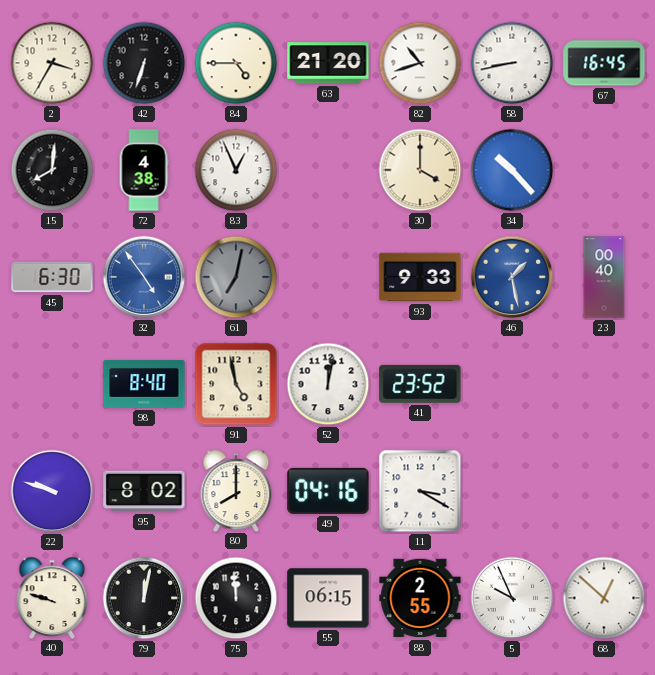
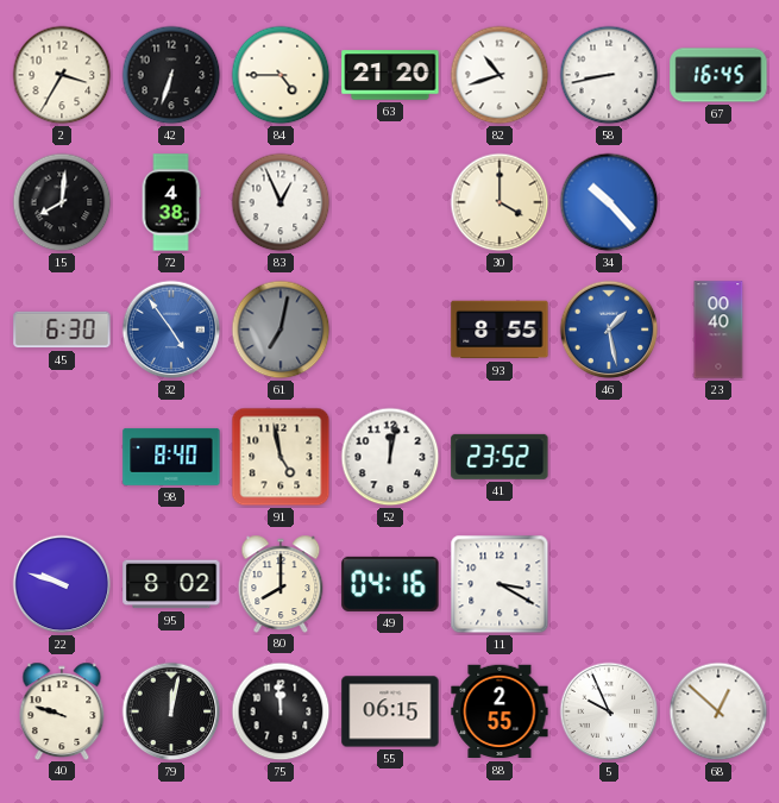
93: 9:33 -> 8:55
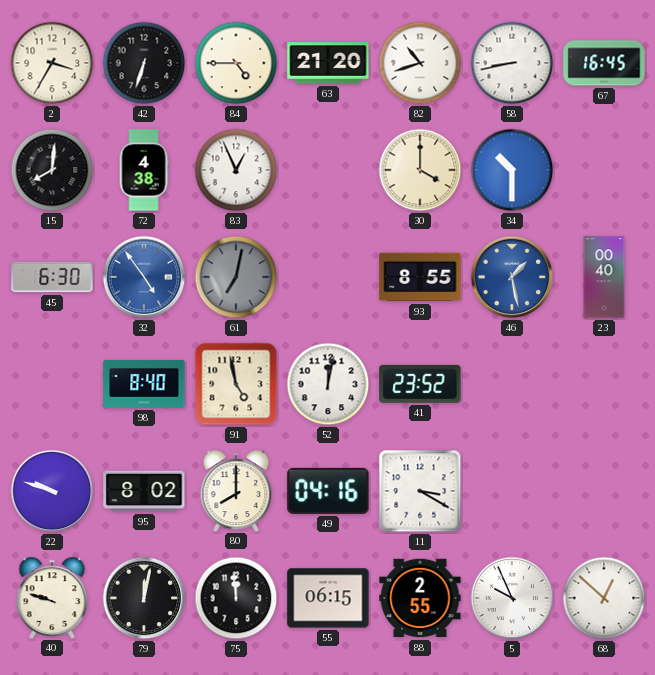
34: 10:23 -> 10:30
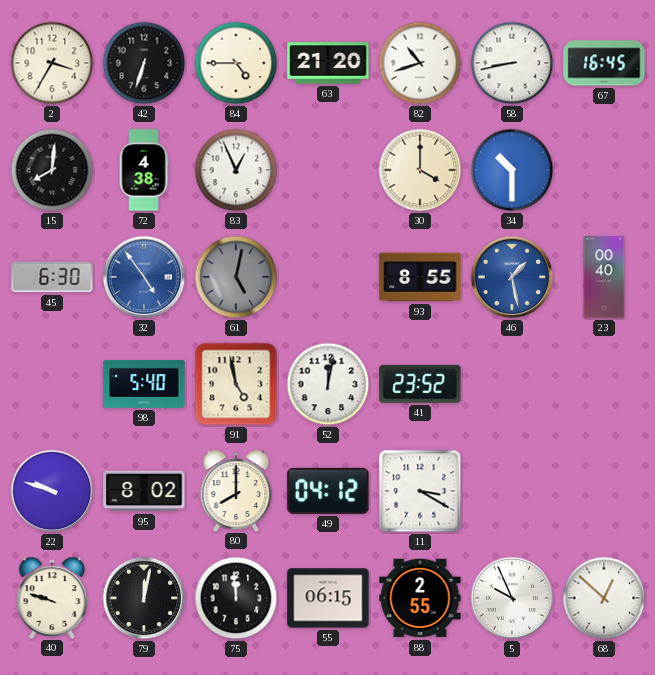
61: 7:02 -> 5:02
98: 8:40 -> 5:40
49: 04:16 -> 04:12
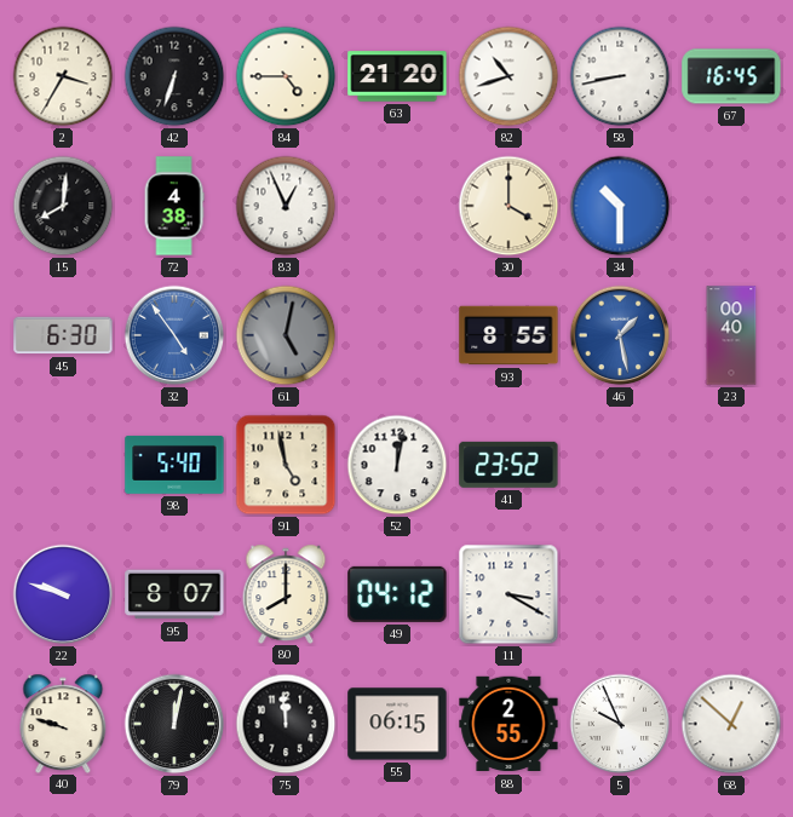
95: 8:02 -> 8:07
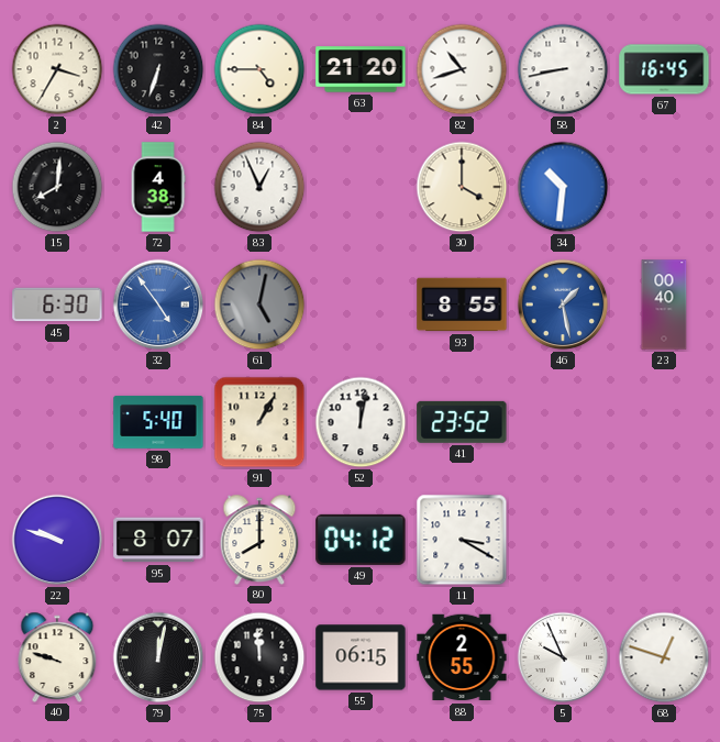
34: 10:30 -> 10:31
91: 4:58 -> 1:05
68: 12:52 -> 12:48
